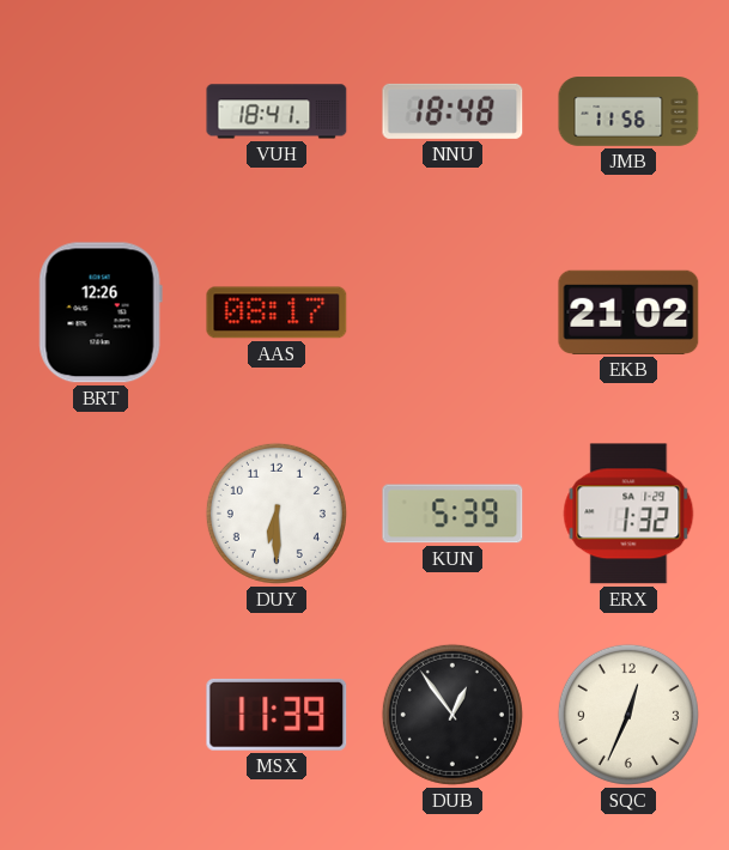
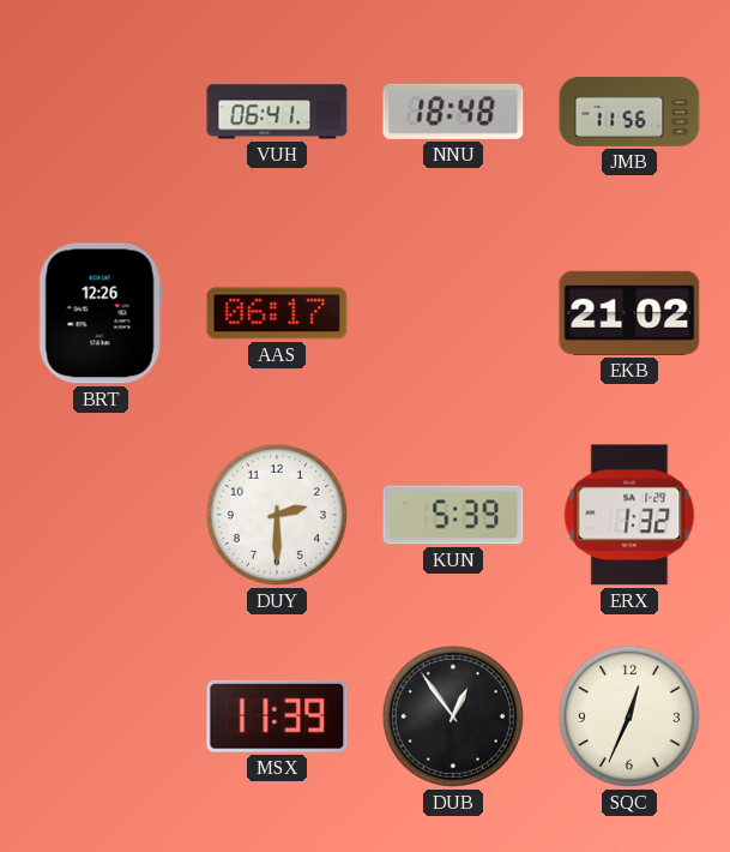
VUH: 18:41 -> 06:41
AAS: 08:17 -> 06:17
DUY: 6:30 -> 2:30
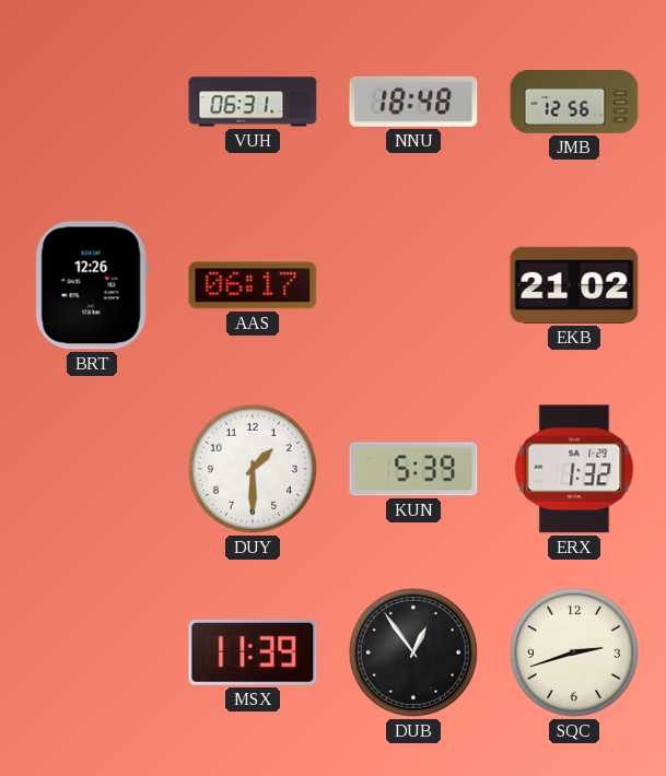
VUH: 06:41 -> 06:31
JMB: 11:56 -> 12:56
DUY: 2:30 -> 1:30
SQC: 12:34 -> 2:42
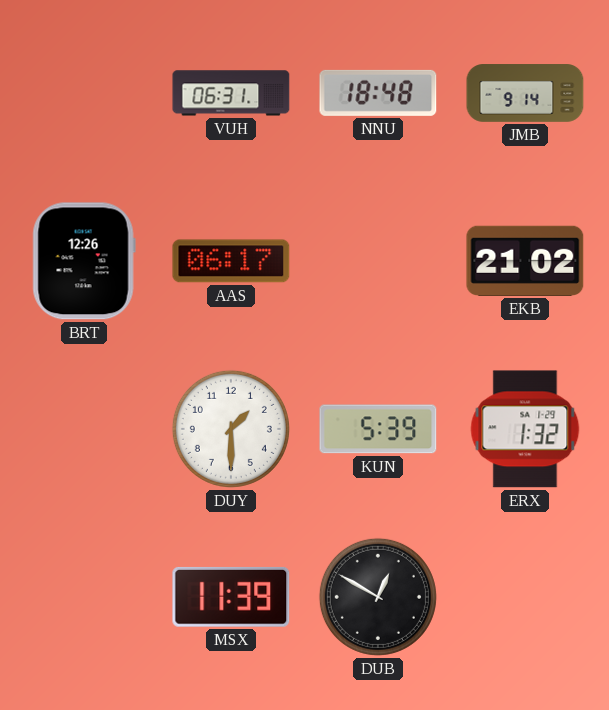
JMB: 12:56 -> 9:14
DUB: 12:54 -> 12:50
SQC: 2:42 -> none
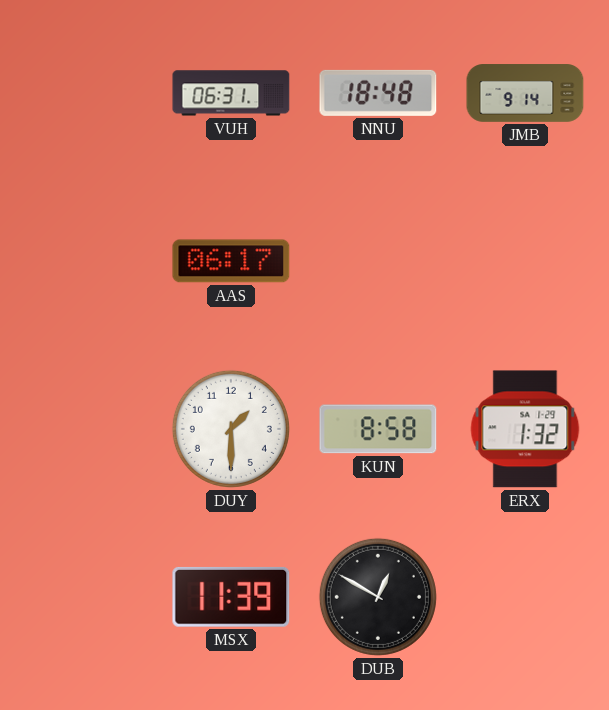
BRT: 12:26 -> none
EKB: 21:02 -> none
KUN: 5:39 -> 8:58
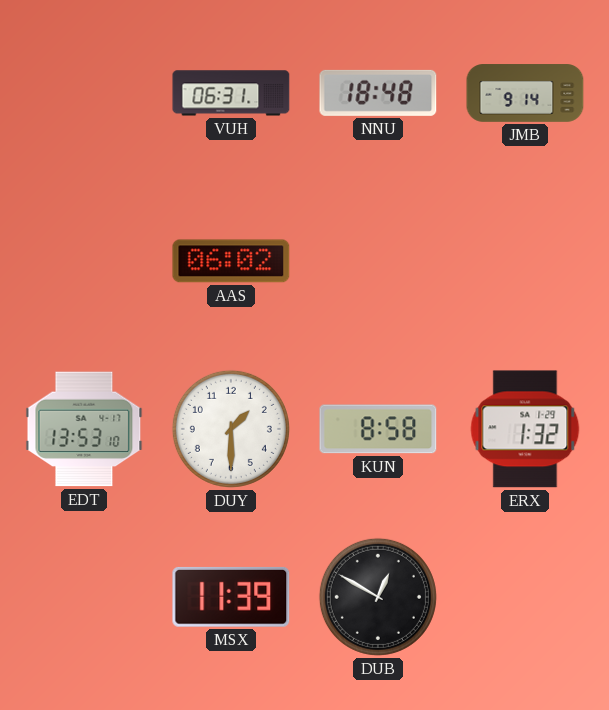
AAS: 06:17 -> 06:02
EDT: none -> 13:53
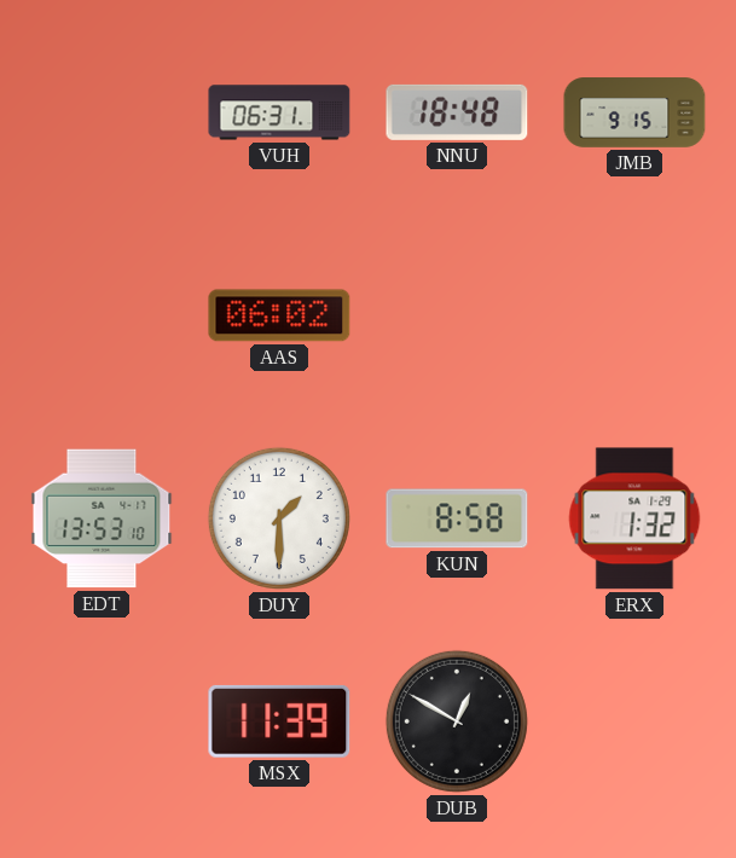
JMB: 9:14 -> 9:15
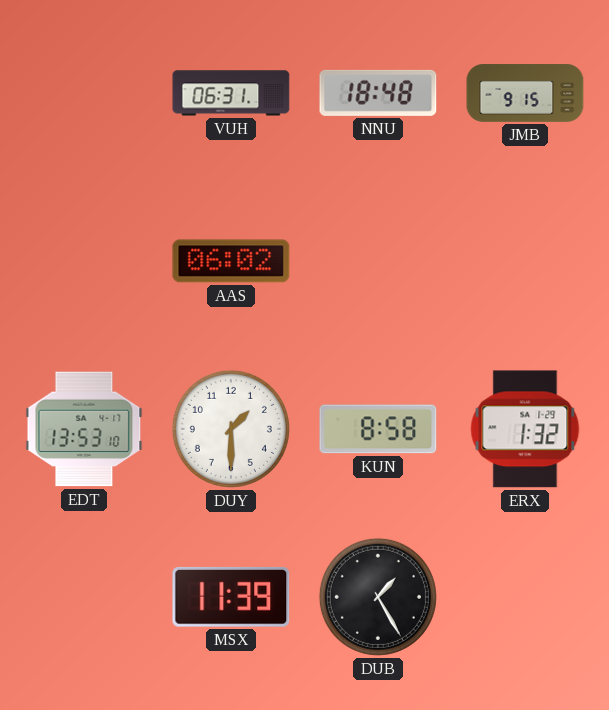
DUB: 12:50 -> 1:25
